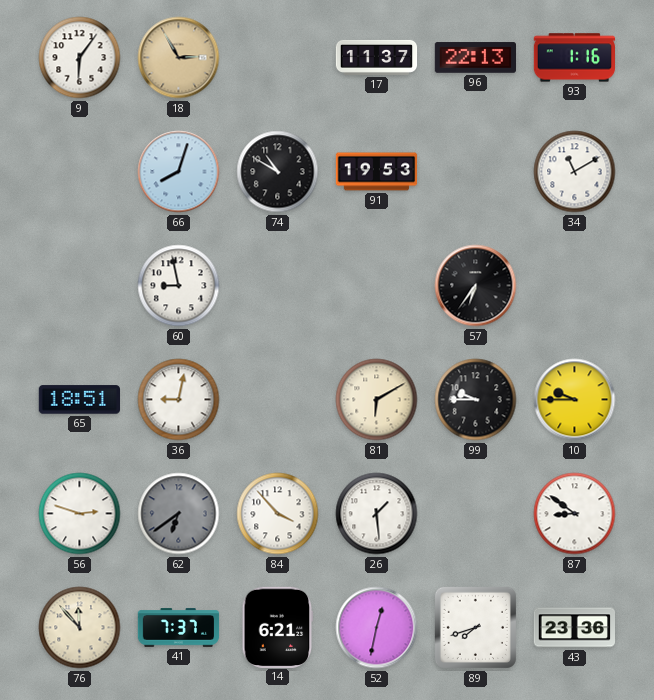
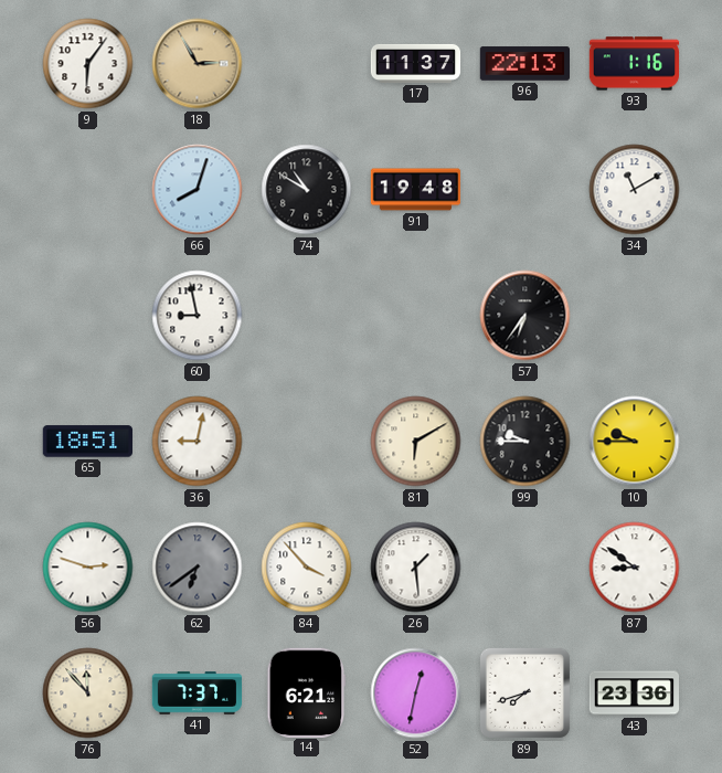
91: 19:53 -> 19:48
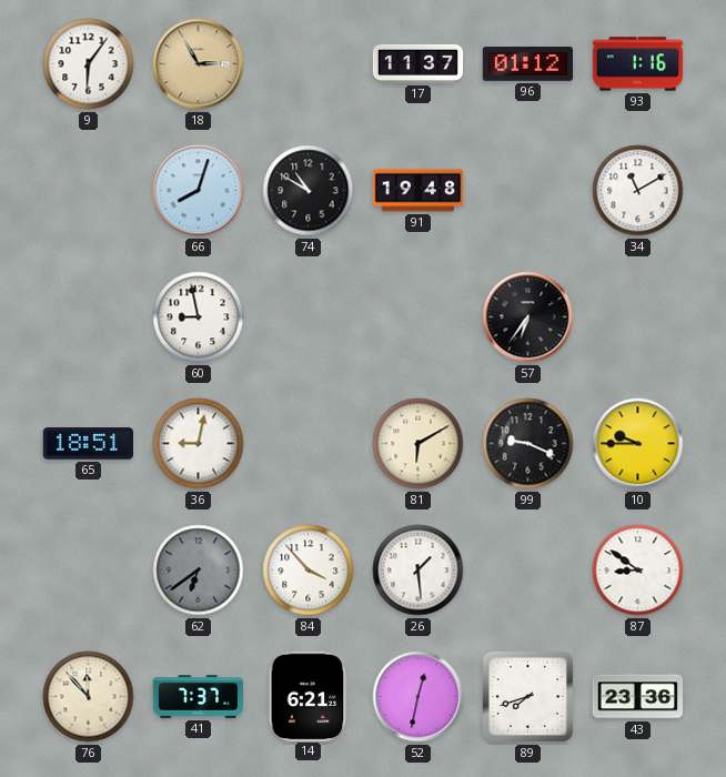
96: 22:13 -> 01:12
99: 9:45 -> 9:19
56: 2:48 -> none
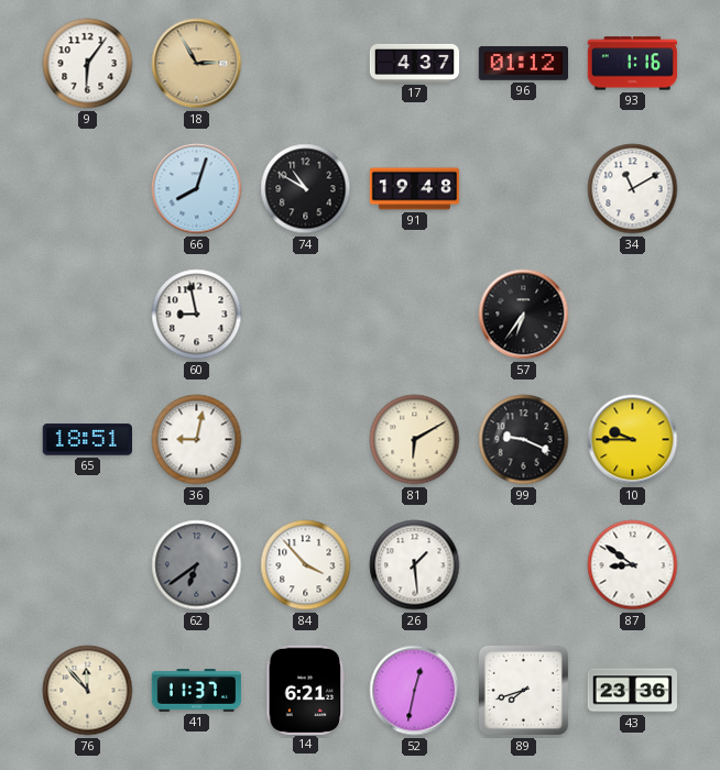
17: 11:37 -> 4:37
41: 7:37 -> 11:37
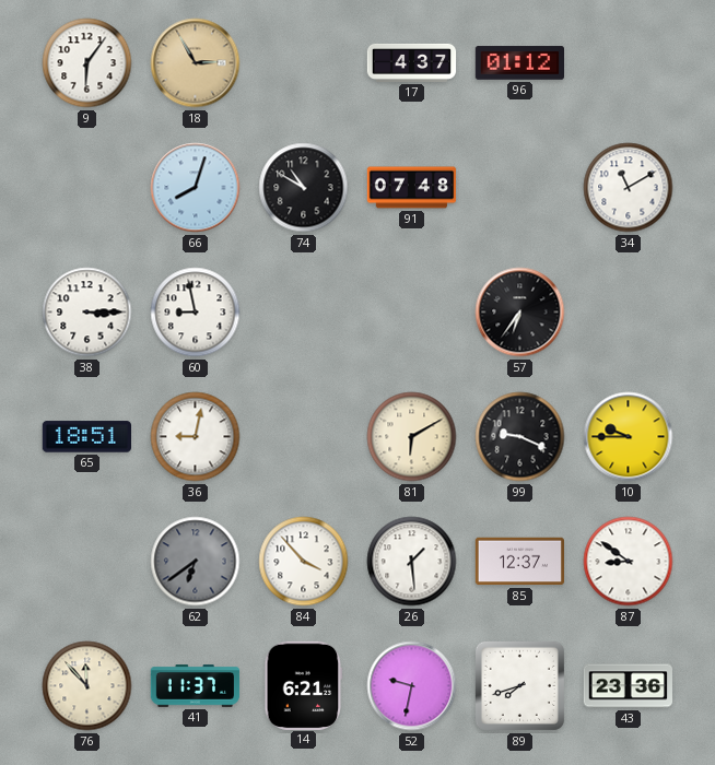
93: 1:16 -> none
91: 19:48 -> 07:48
38: none -> 3:15
85: none -> 12:37
52: 12:32 -> 9:32
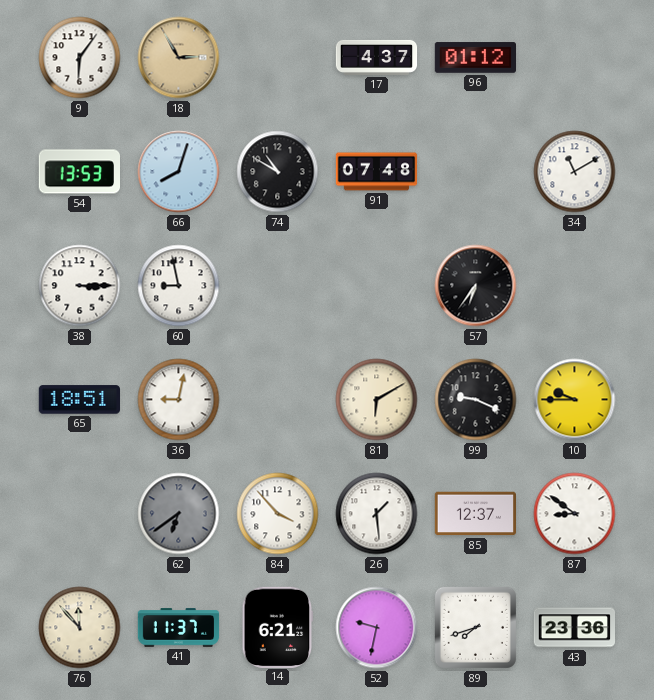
54: none -> 13:53
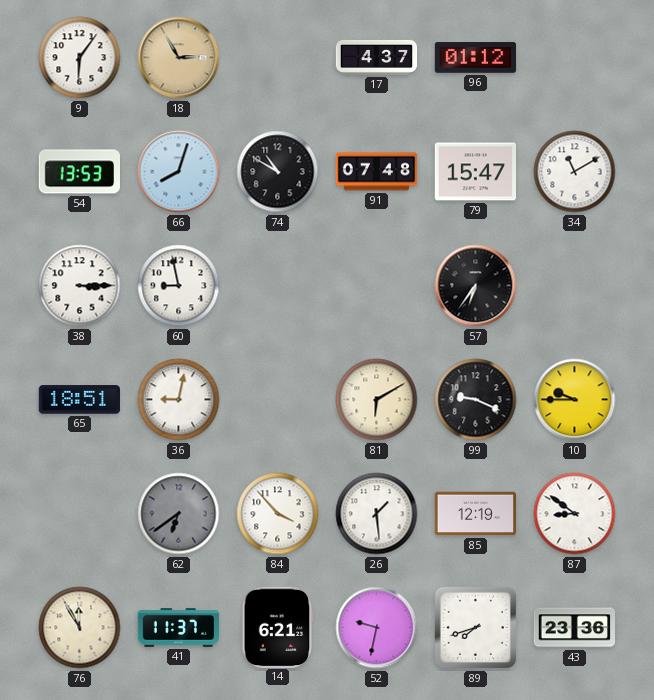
79: none -> 15:47
85: 12:37 -> 12:19
76: 11:53 -> 11:55
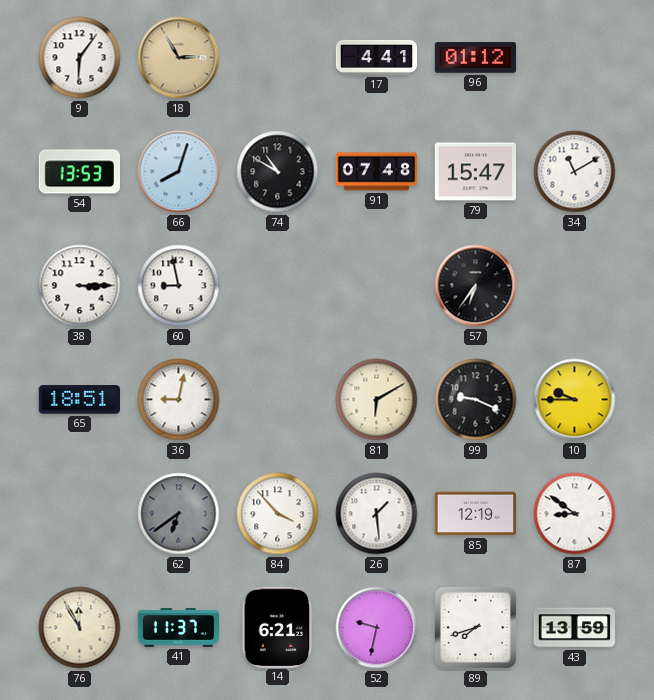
17: 4:37 -> 4:41
43: 23:36 -> 13:59
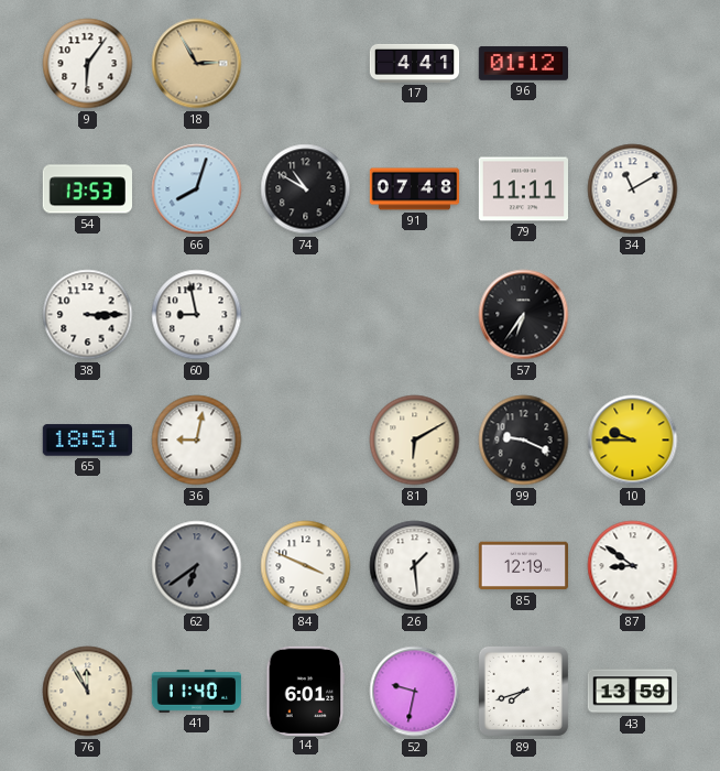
79: 15:47 -> 11:11
84: 3:53 -> 3:49
41: 11:37 -> 11:40
14: 6:21 -> 6:01
